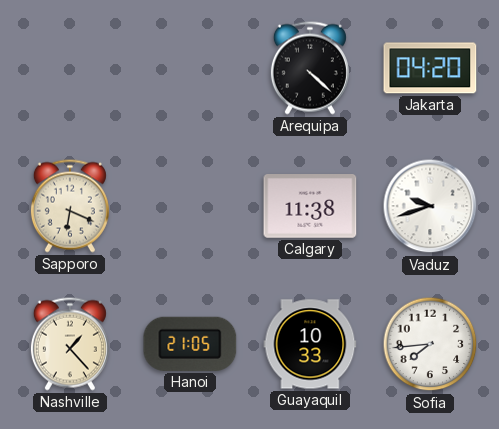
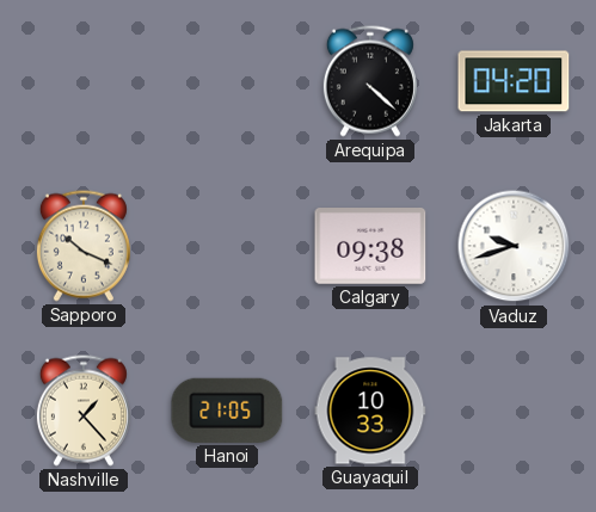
Sapporo: 6:19 -> 10:19
Calgary: 11:38 -> 09:38
Sofia: 7:44 -> none
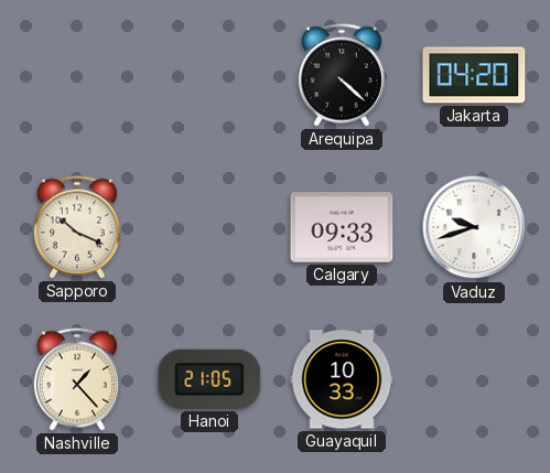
Calgary: 09:38 -> 09:33
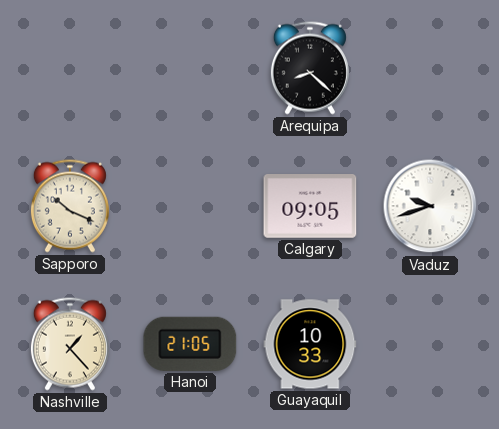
Arequipa: 4:22 -> 8:22
Jakarta: 04:20 -> none
Calgary: 09:33 -> 09:05
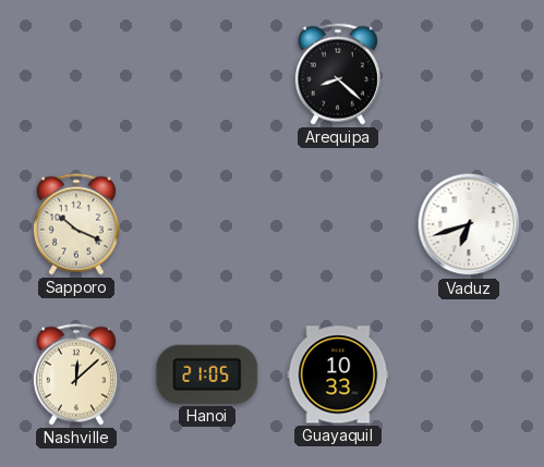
Calgary: 09:05 -> none
Vaduz: 9:42 -> 6:42
Nashville: 1:23 -> 12:08
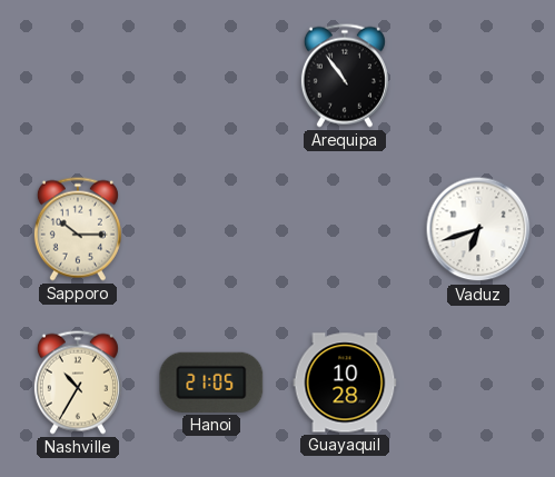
Arequipa: 8:22 -> 10:54
Sapporo: 10:19 -> 10:15
Nashville: 12:08 -> 10:35
Guayaquil: 10:33 -> 10:28
